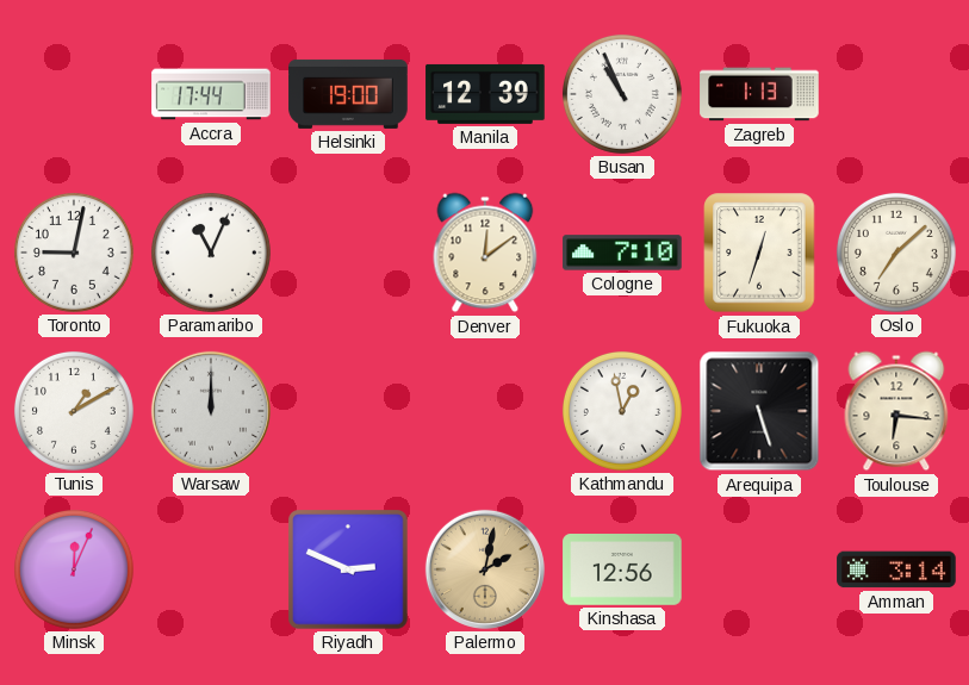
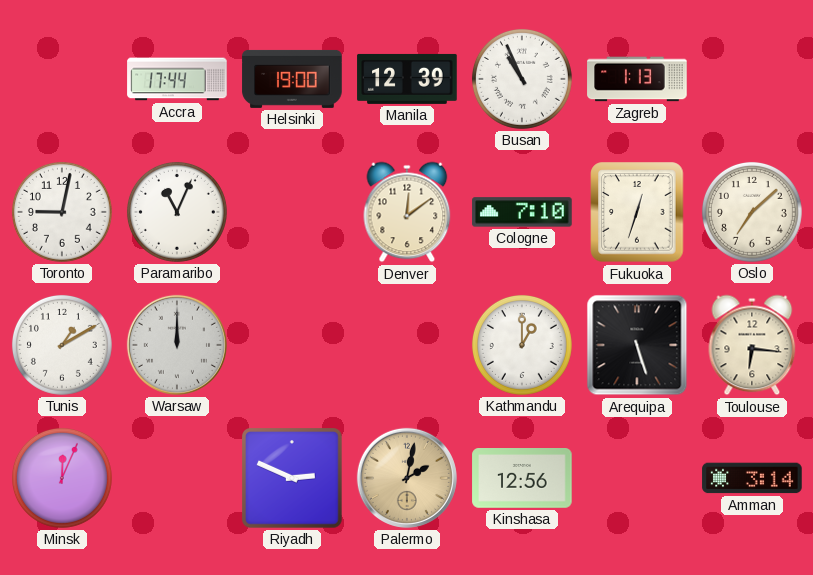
Kathmandu: 12:58 -> 1:00
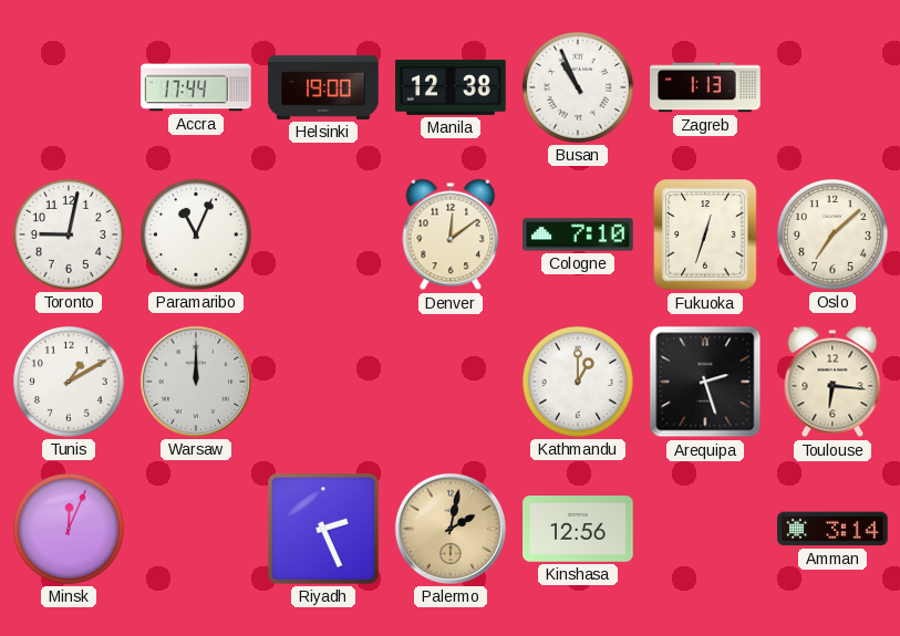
Manila: 12:39 -> 12:38
Arequipa: 5:27 -> 2:27
Riyadh: 2:49 -> 2:26
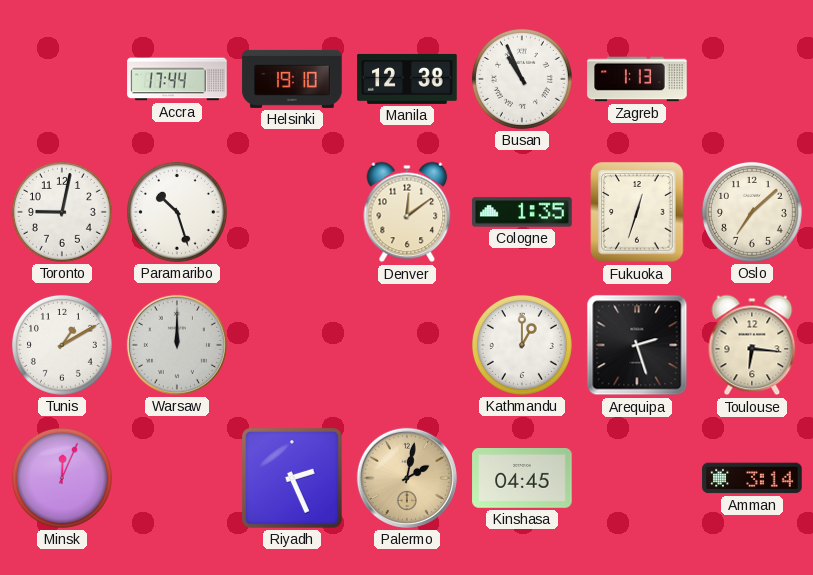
Helsinki: 19:00 -> 19:10
Paramaribo: 11:04 -> 10:27
Cologne: 7:10 -> 1:35
Kinshasa: 12:56 -> 04:45
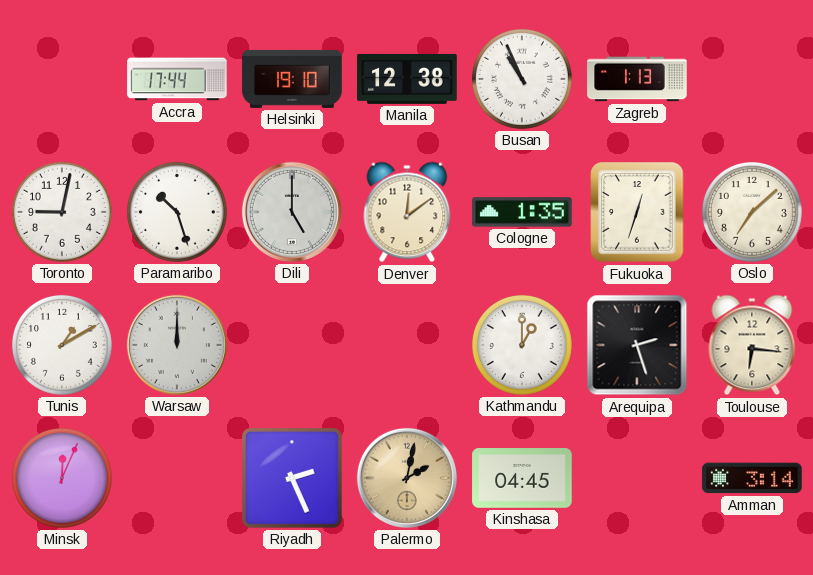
Dili: none -> 5:00
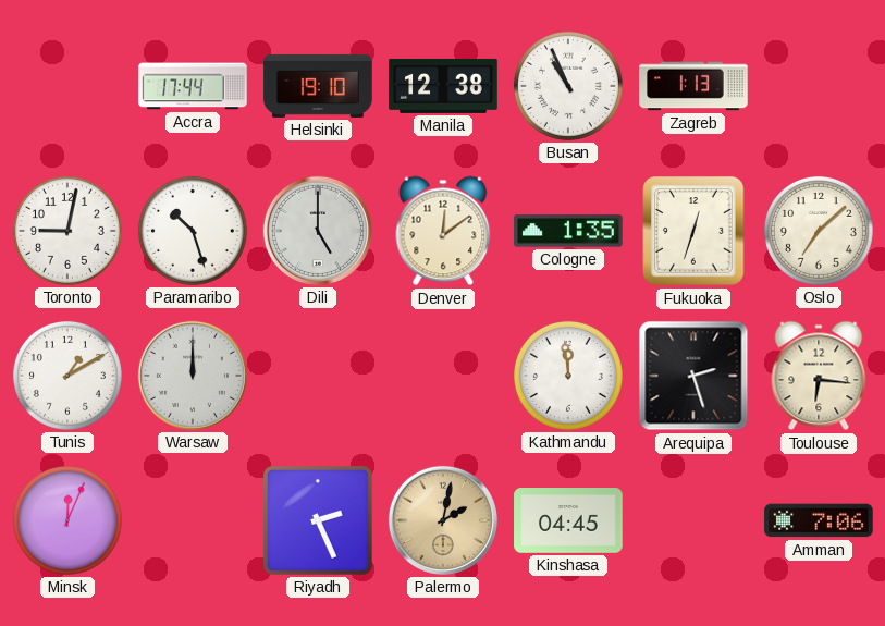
Kathmandu: 1:00 -> 11:59
Amman: 3:14 -> 7:06
